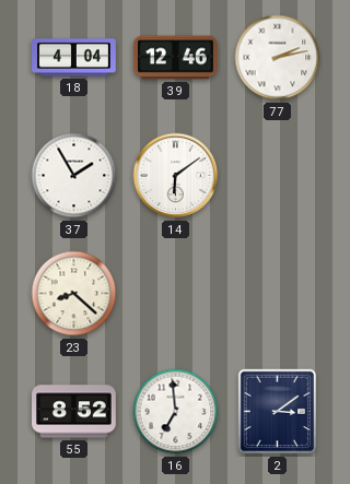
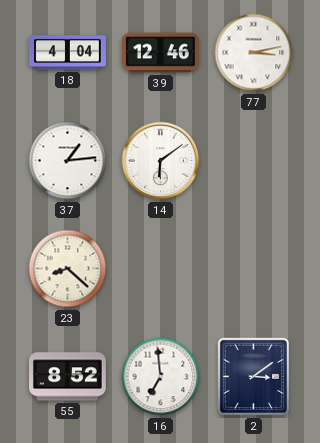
77: 2:13 -> 3:13
37: 1:55 -> 1:14
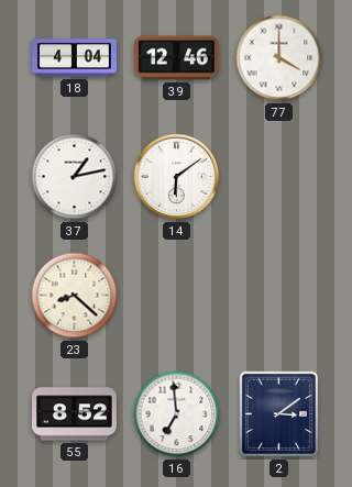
77: 3:13 -> 4:00
37: 1:14 -> 1:13
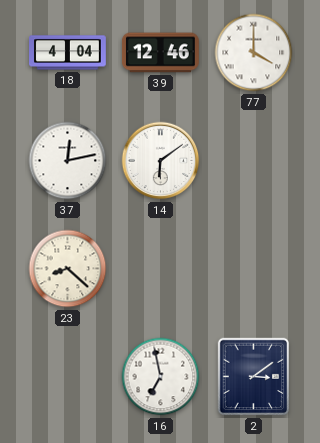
37: 1:13 -> 12:13
55: 8:52 -> none
16: 6:59 -> 6:58
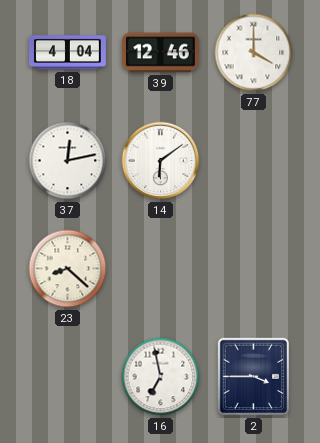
2: 3:09 -> 3:45
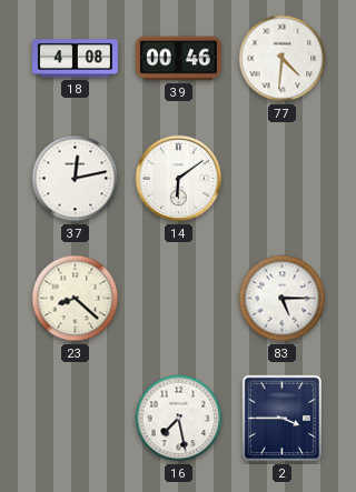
18: 4:04 -> 4:08
39: 12:46 -> 00:46
77: 4:00 -> 4:31
83: none -> 5:15
16: 6:58 -> 7:28
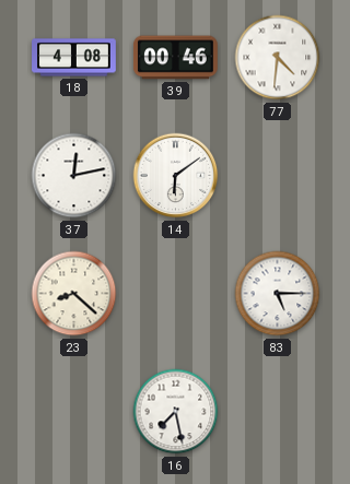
2: 3:45 -> none
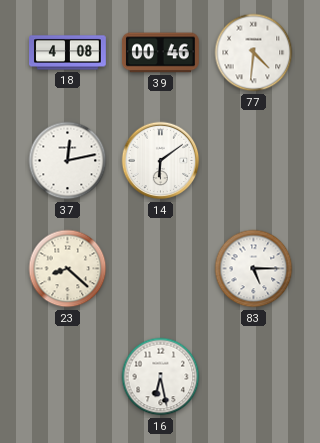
16: 7:28 -> 6:28
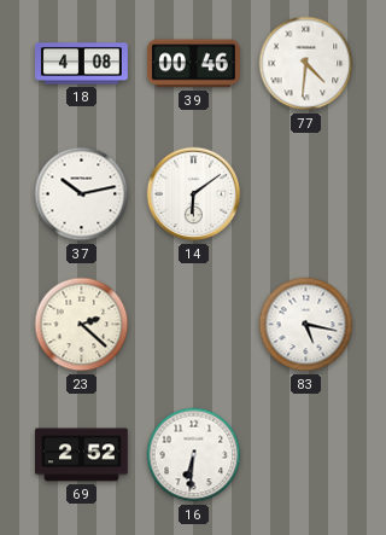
37: 12:13 -> 10:13
23: 8:22 -> 2:22
83: 5:15 -> 5:17
69: none -> 2:52
16: 6:28 -> 6:31
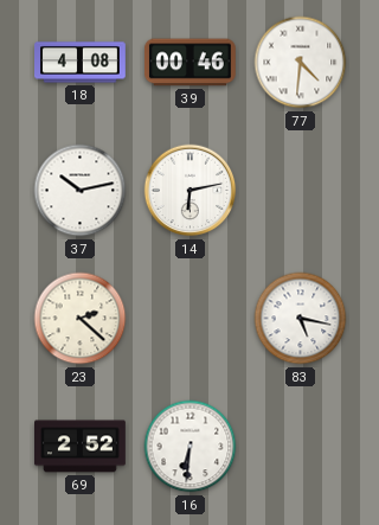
14: 6:09 -> 6:13
